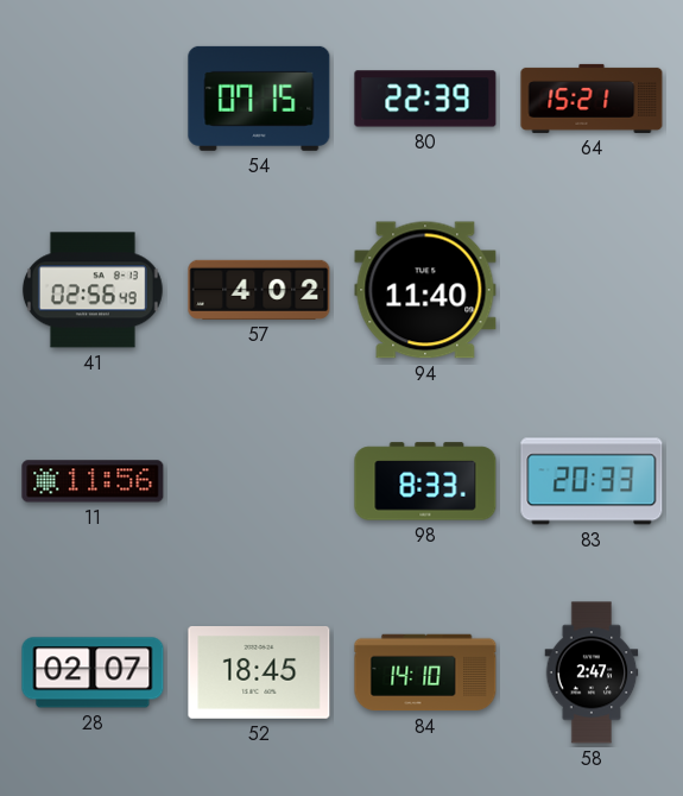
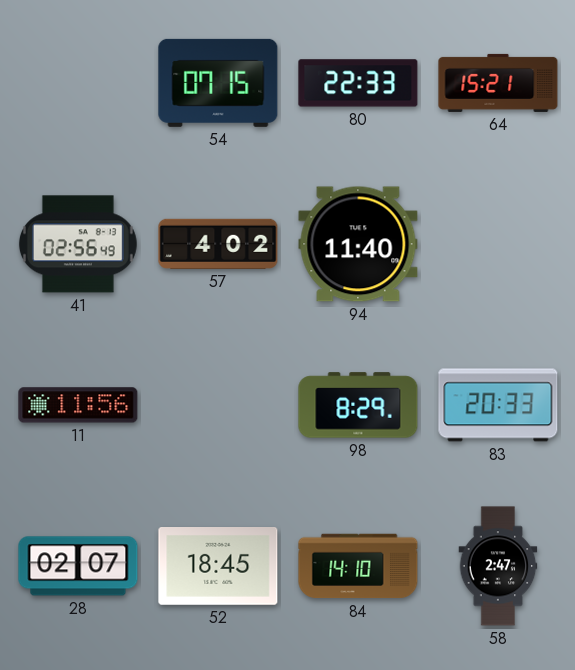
80: 22:39 -> 22:33
98: 8:33 -> 8:29
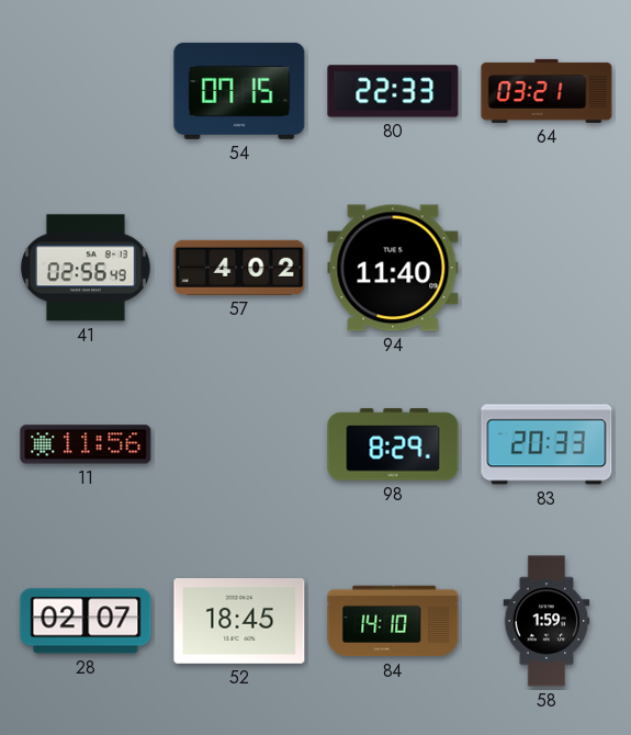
64: 15:21 -> 03:21
58: 2:47 -> 1:59
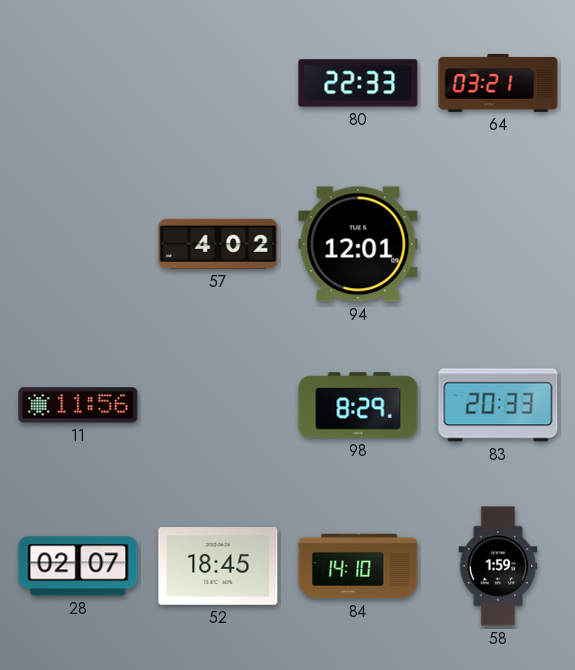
54: 07:15 -> none
41: 02:56 -> none
94: 11:40 -> 12:01
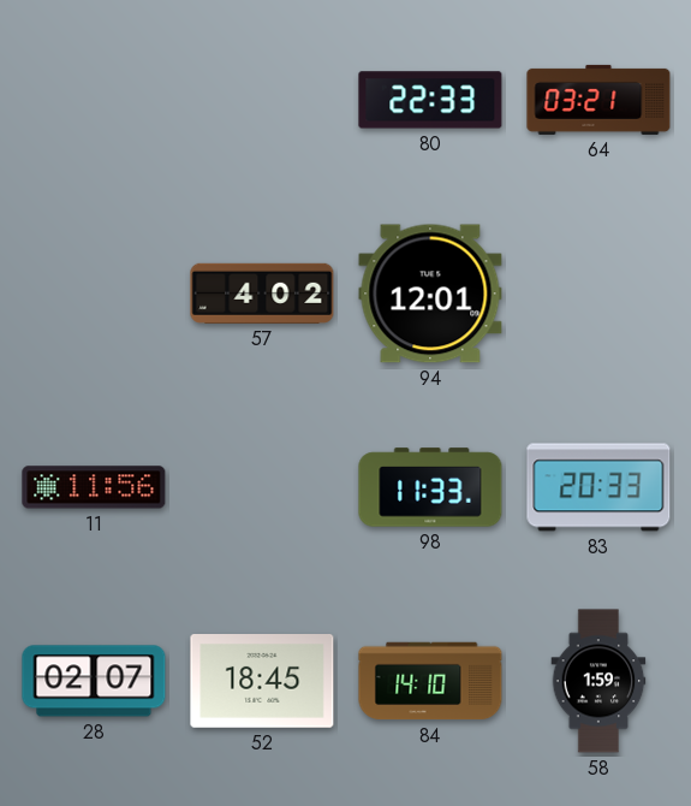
98: 8:29 -> 11:33
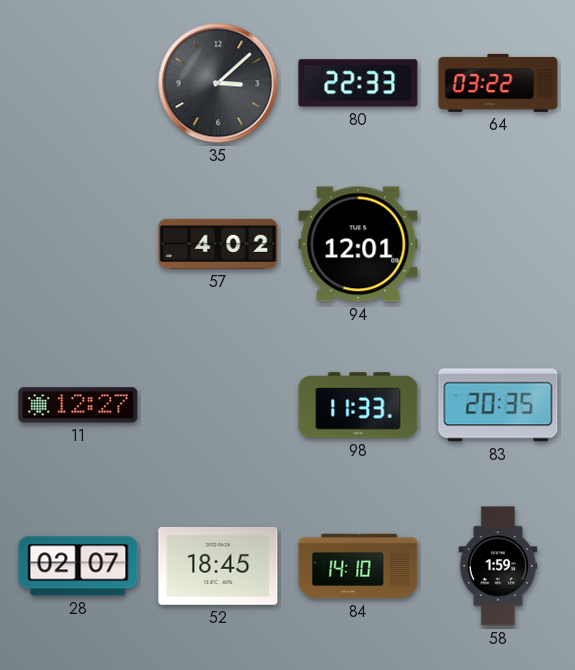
35: none -> 3:08
64: 03:21 -> 03:22
11: 11:56 -> 12:27
83: 20:33 -> 20:35
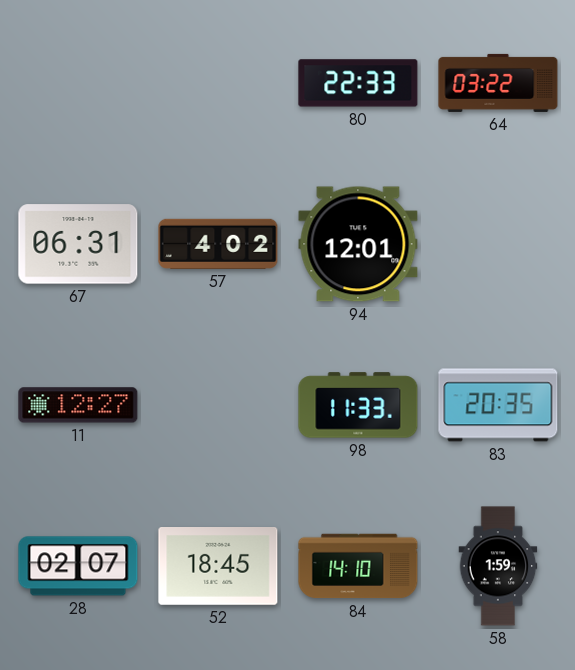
35: 3:08 -> none
67: none -> 06:31
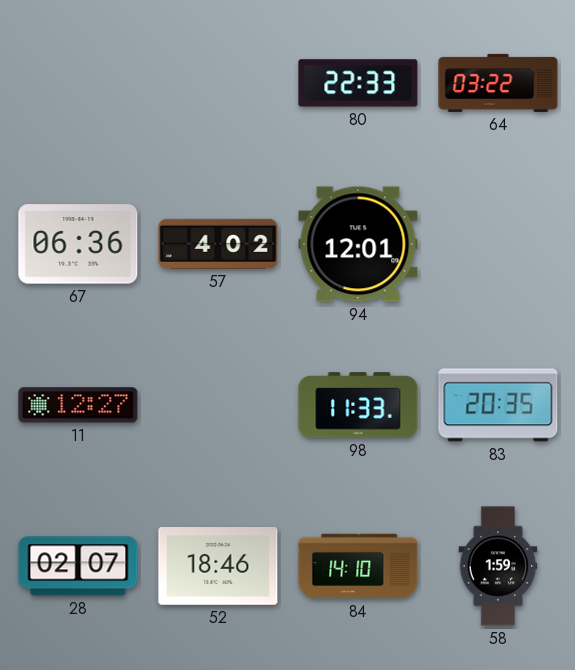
67: 06:31 -> 06:36
52: 18:45 -> 18:46
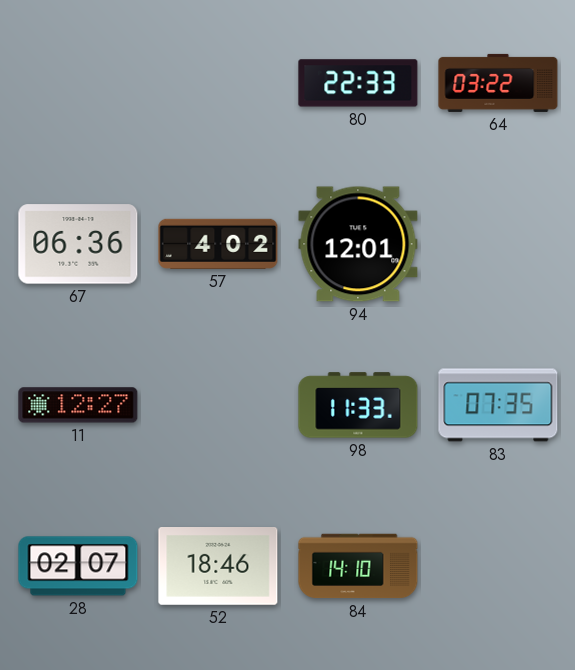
83: 20:35 -> 07:35
58: 1:59 -> none
